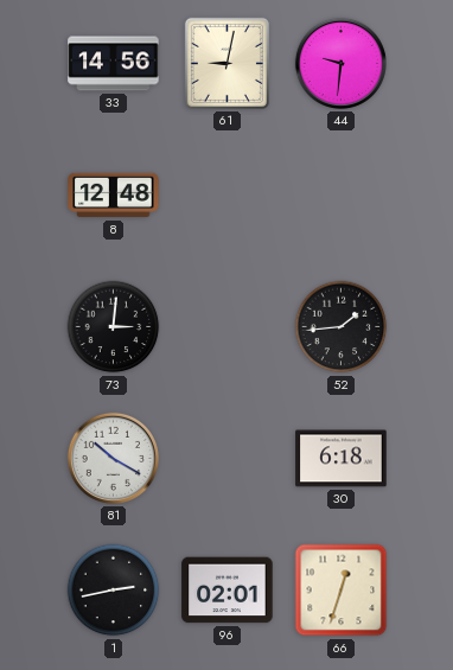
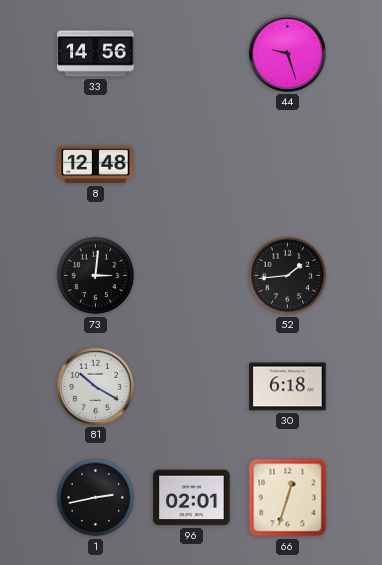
61: 9:02 -> none
44: 9:31 -> 9:27
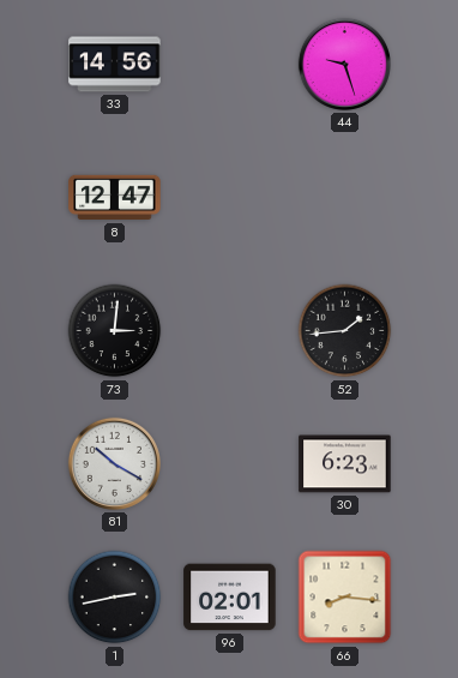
8: 12:48 -> 12:47
30: 6:18 -> 6:23
66: 12:33 -> 8:16
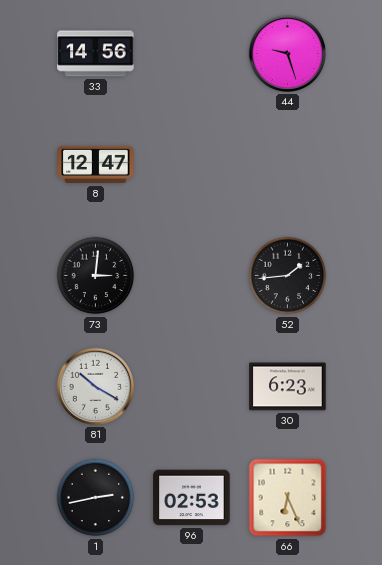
96: 02:01 -> 02:53
66: 8:16 -> 6:26
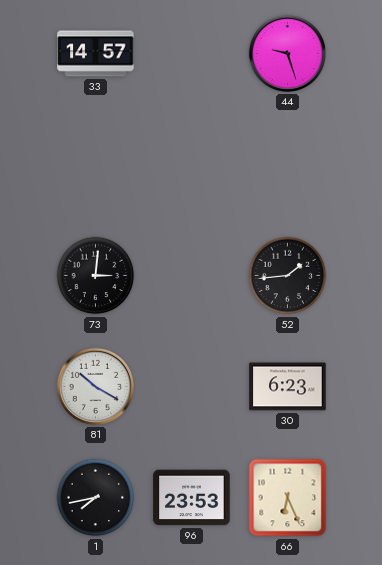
33: 14:56 -> 14:57
8: 12:47 -> none
1: 2:43 -> 7:43
96: 02:53 -> 23:53
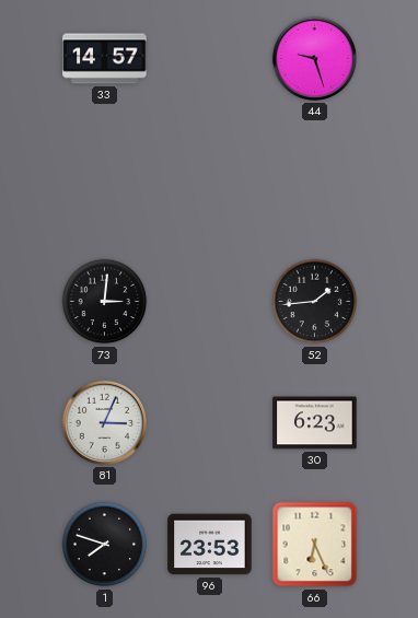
81: 10:20 -> 3:04
1: 7:43 -> 7:48
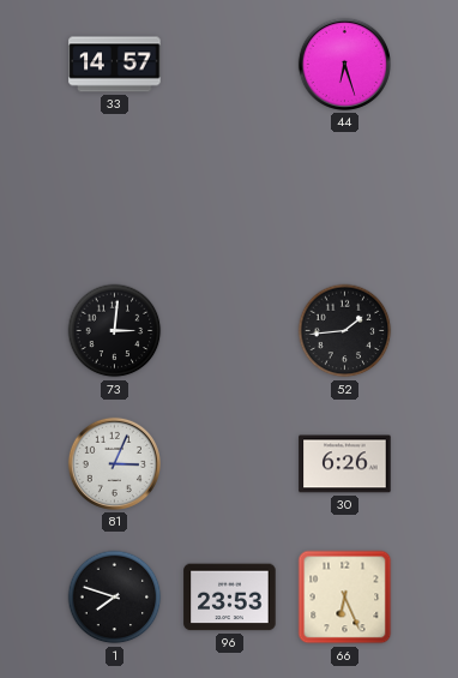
44: 9:27 -> 6:27
30: 6:23 -> 6:26
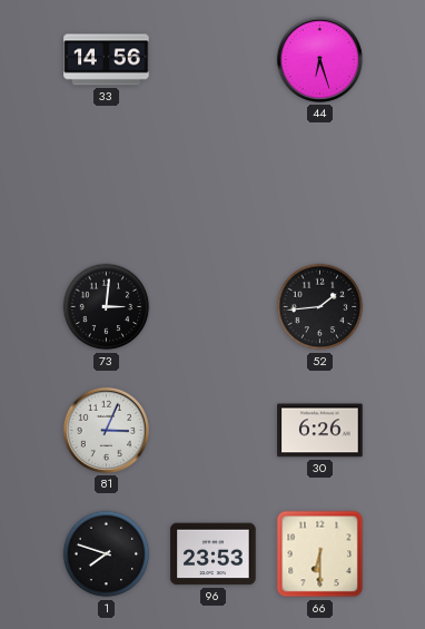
33: 14:57 -> 14:56
66: 6:26 -> 6:30
